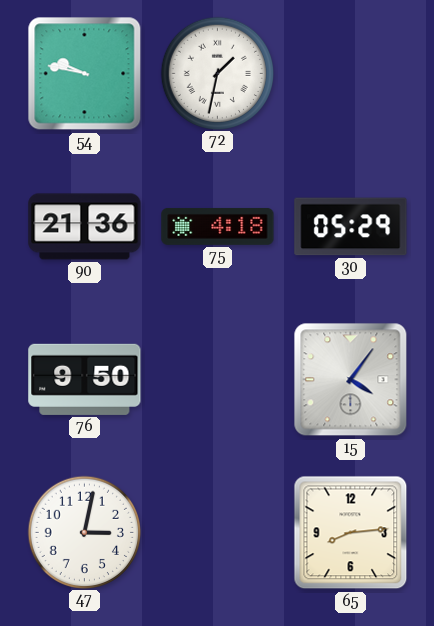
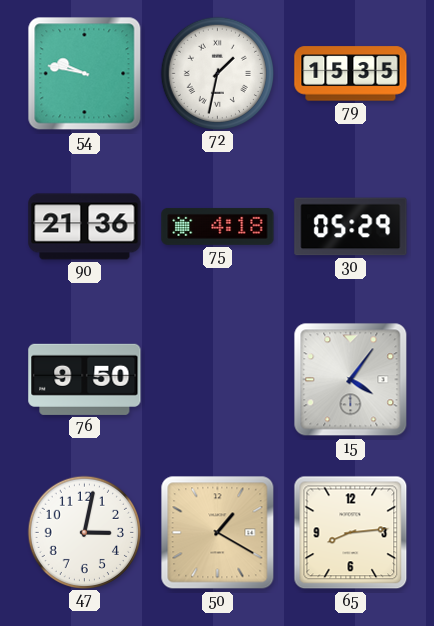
79: none -> 15:35
50: none -> 1:20
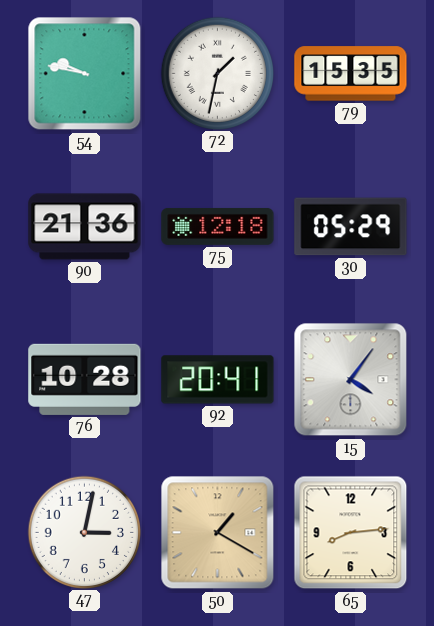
75: 4:18 -> 12:18
76: 9:50 -> 10:28
92: none -> 20:41
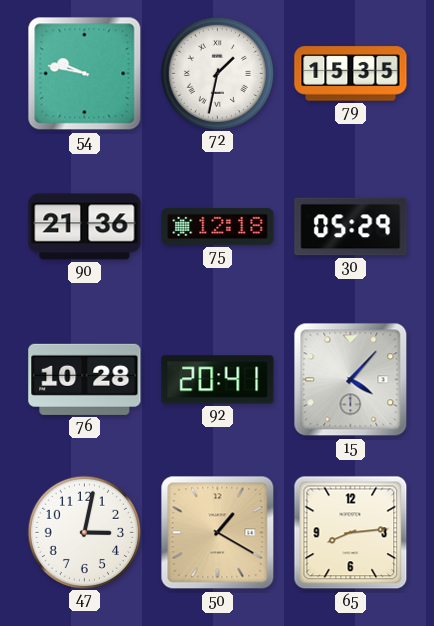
15: 4:06 -> 4:07
